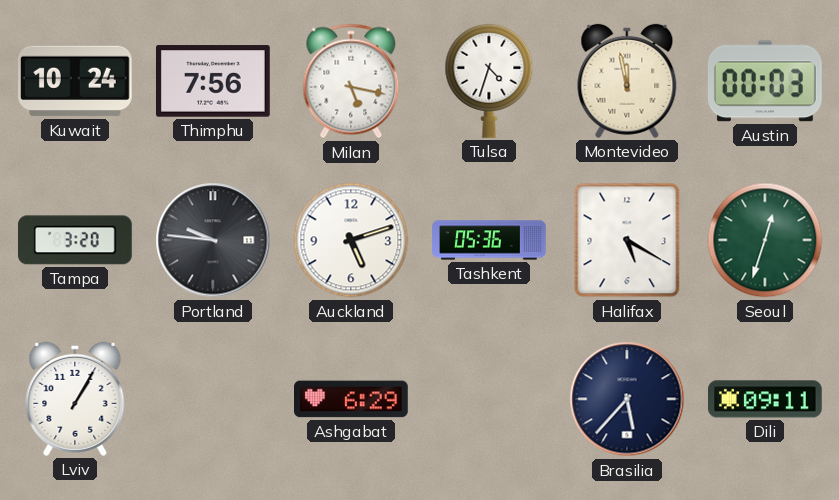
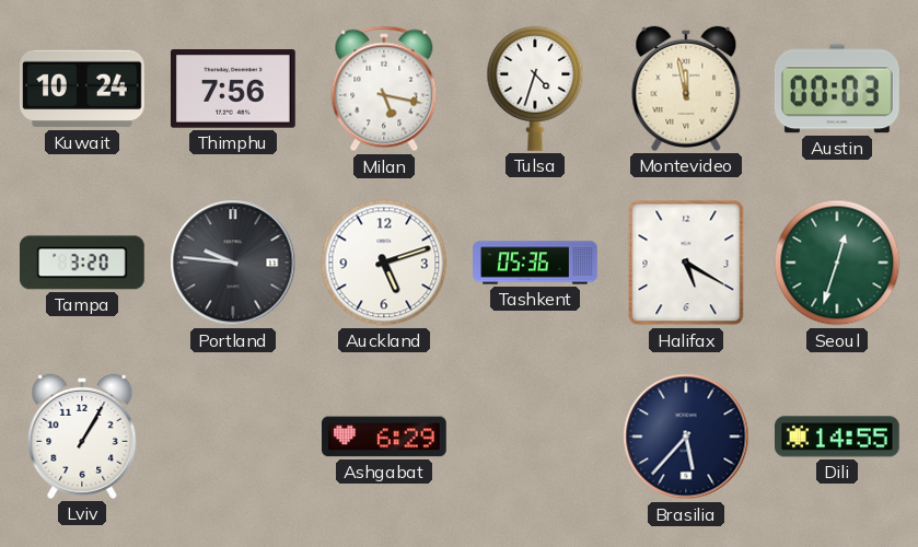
Dili: 09:11 -> 14:55
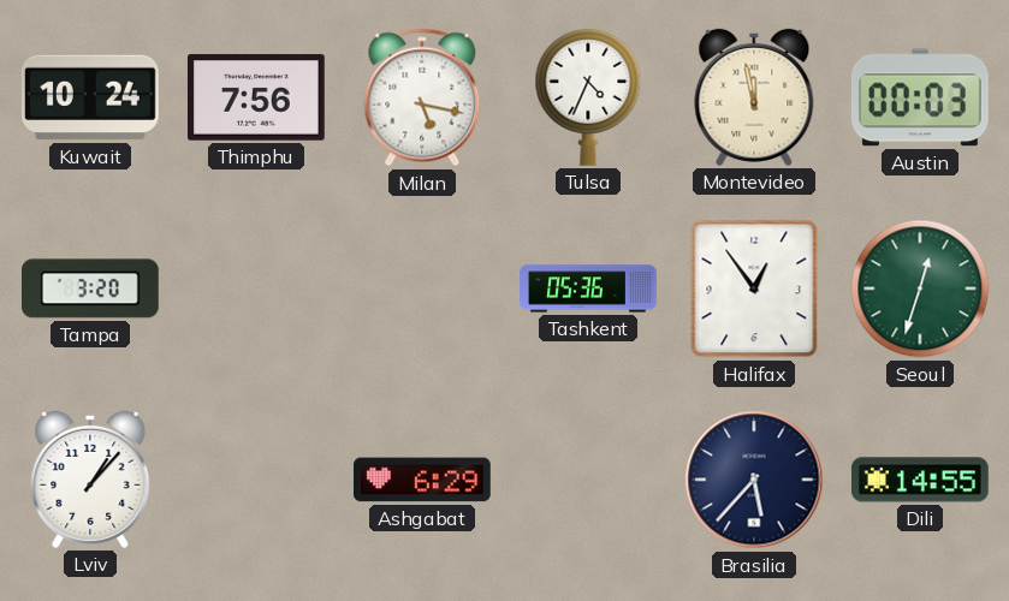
Tulsa: 4:33 -> 4:34
Portland: 9:46 -> none
Auckland: 5:12 -> none
Halifax: 5:20 -> 12:54
Lviv: 1:05 -> 1:07
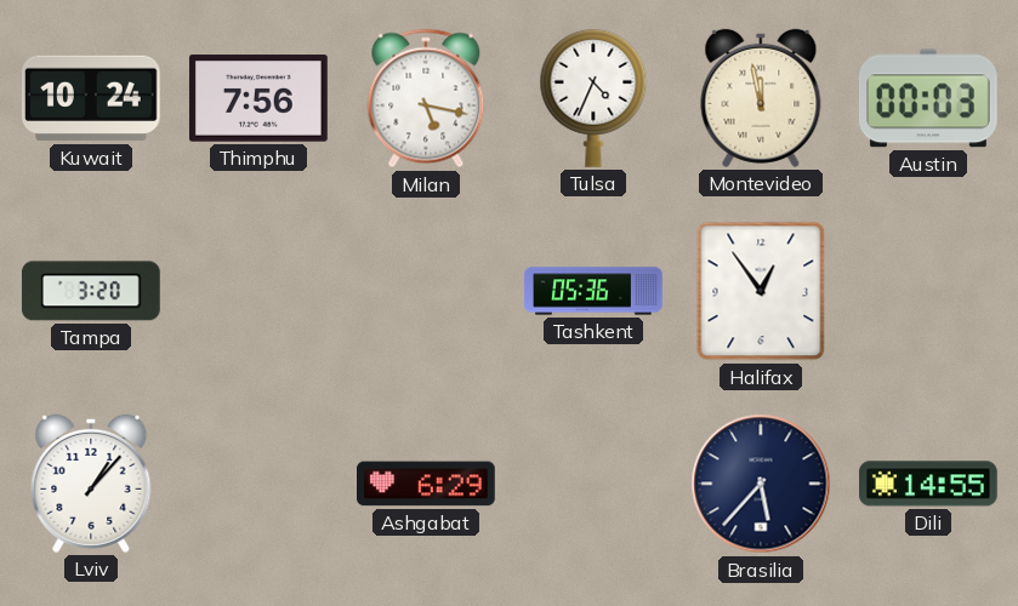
Seoul: 12:33 -> none
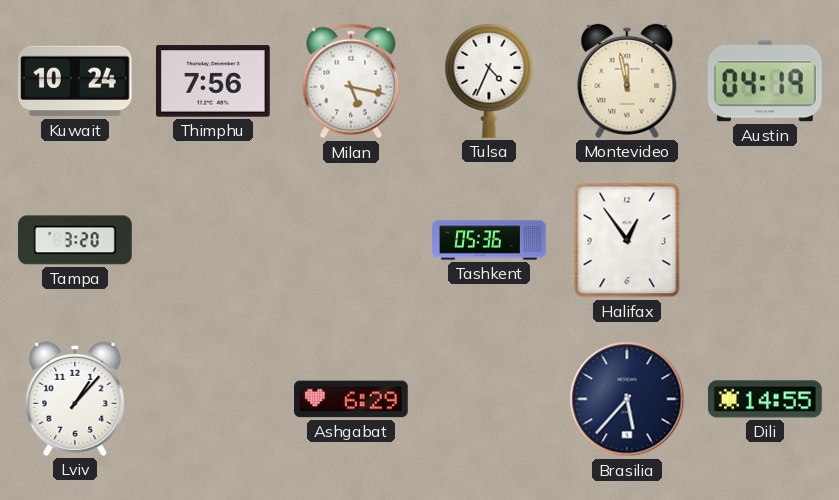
Austin: 00:03 -> 04:19
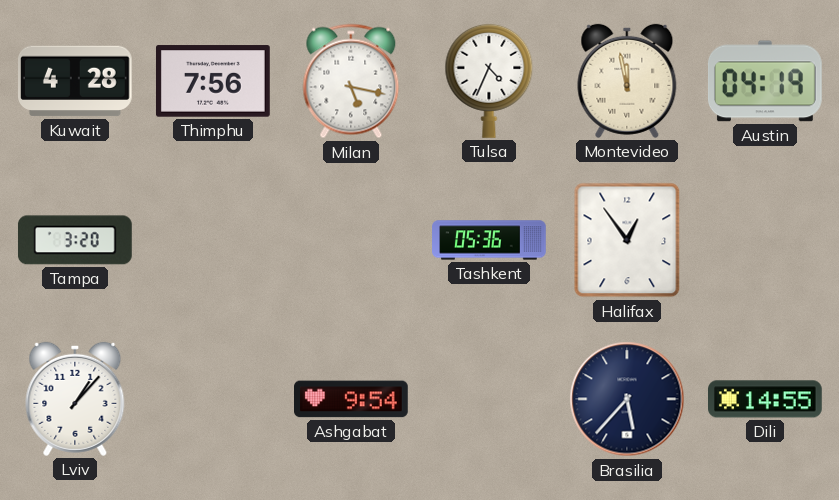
Kuwait: 10:24 -> 4:28
Ashgabat: 6:29 -> 9:54
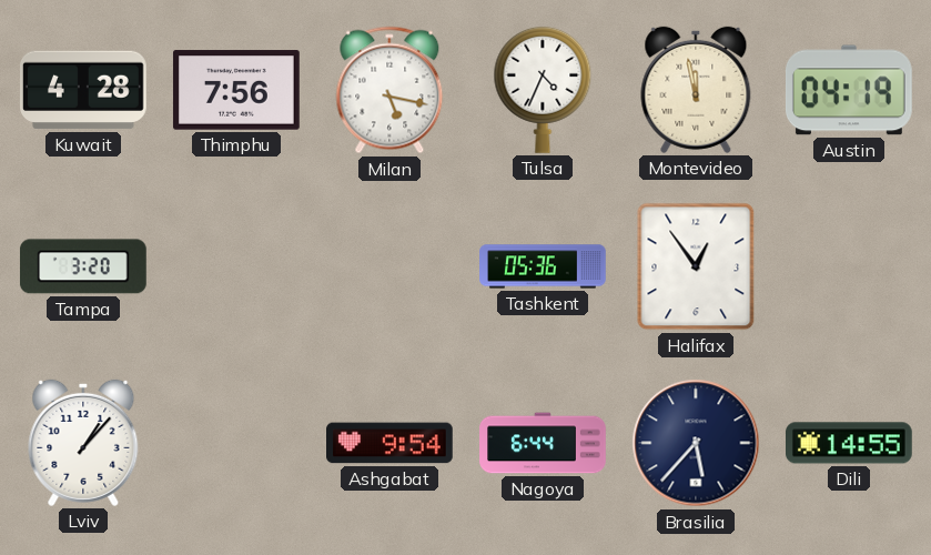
Nagoya: none -> 6:44
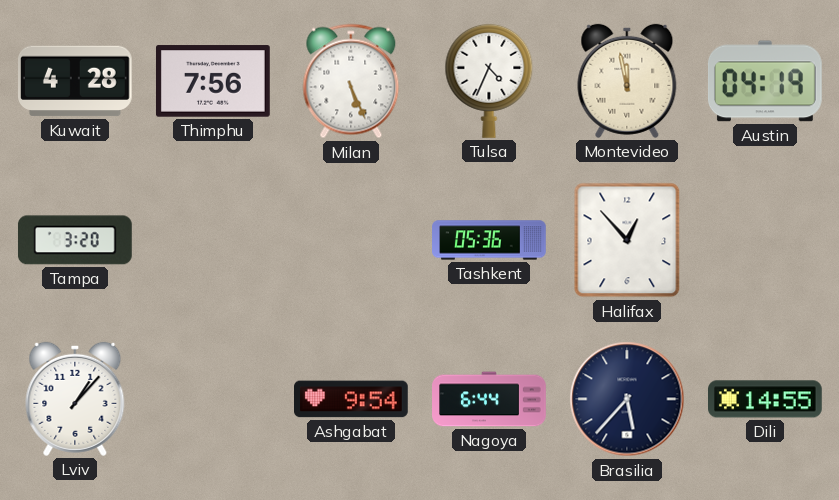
Milan: 5:17 -> 5:26
Halifax: 12:54 -> 12:53
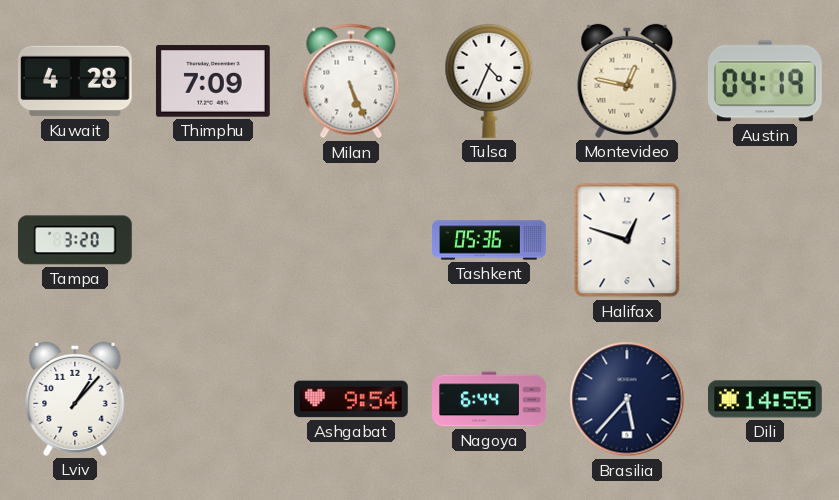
Thimphu: 7:56 -> 7:09
Montevideo: 11:58 -> 12:47
Halifax: 12:53 -> 12:48
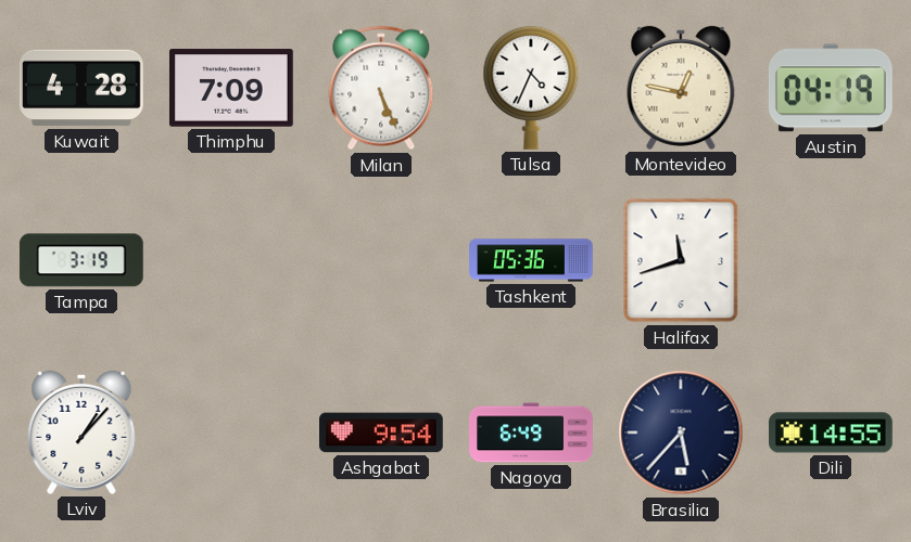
Tampa: 3:20 -> 3:19
Halifax: 12:48 -> 11:42
Nagoya: 6:44 -> 6:49
